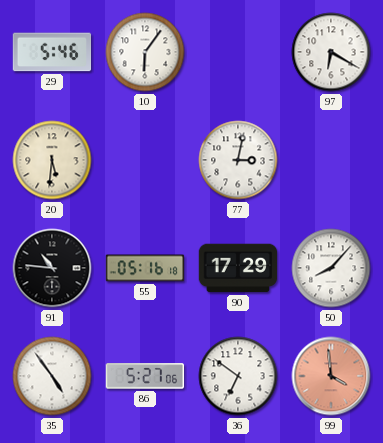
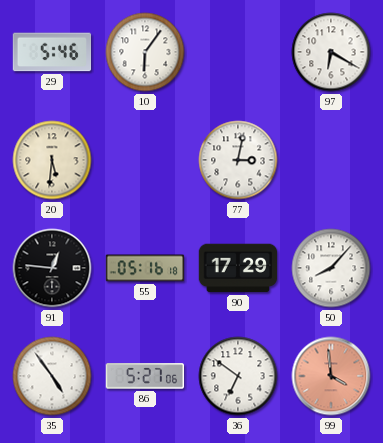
91: 10:46 -> 12:46
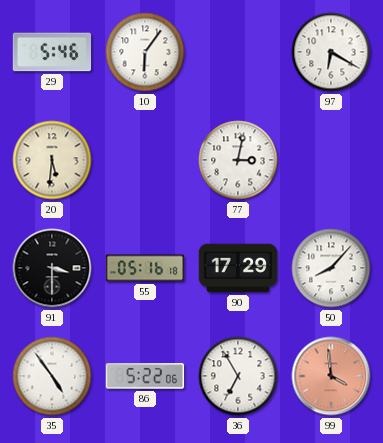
91: 12:46 -> 3:30
86: 5:27 -> 5:22
36: 6:51 -> 6:55
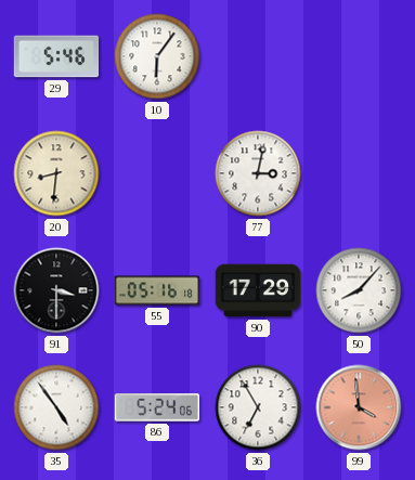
97: 6:20 -> none
20: 5:31 -> 8:31
86: 5:22 -> 5:24
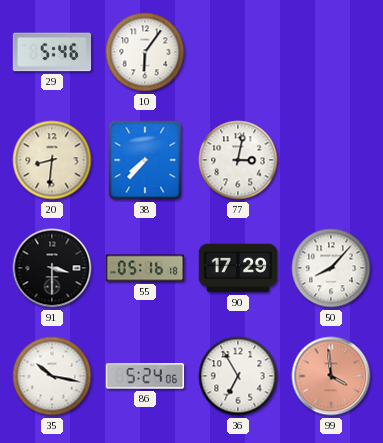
38: none -> 7:37
35: 4:54 -> 10:17
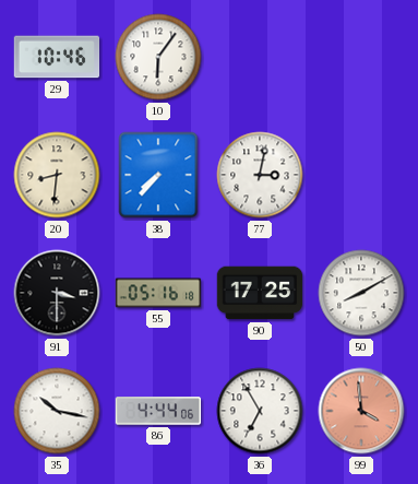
29: 5:46 -> 10:46
90: 17:29 -> 17:25
50: 8:07 -> 8:10
86: 5:24 -> 4:44
